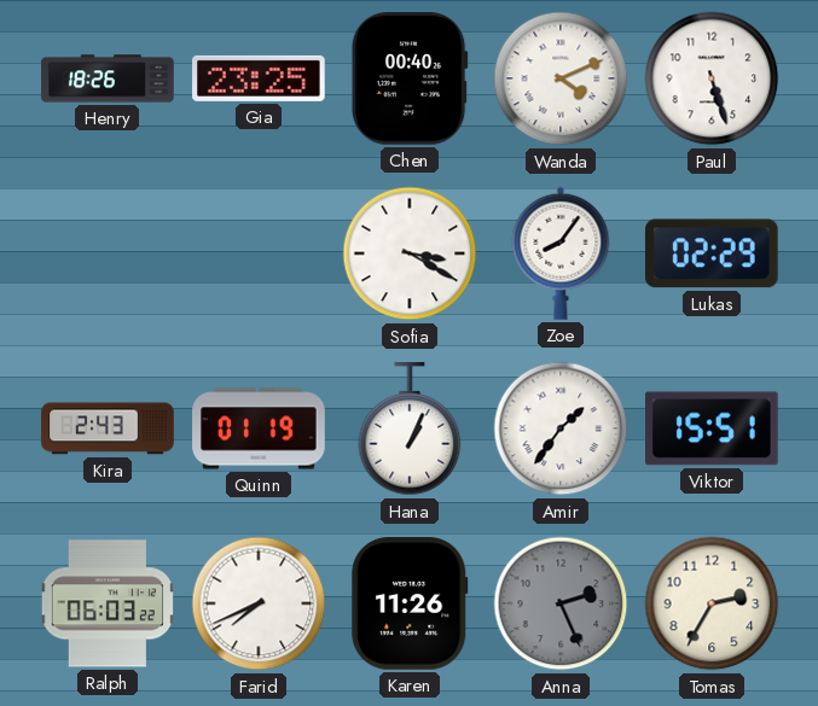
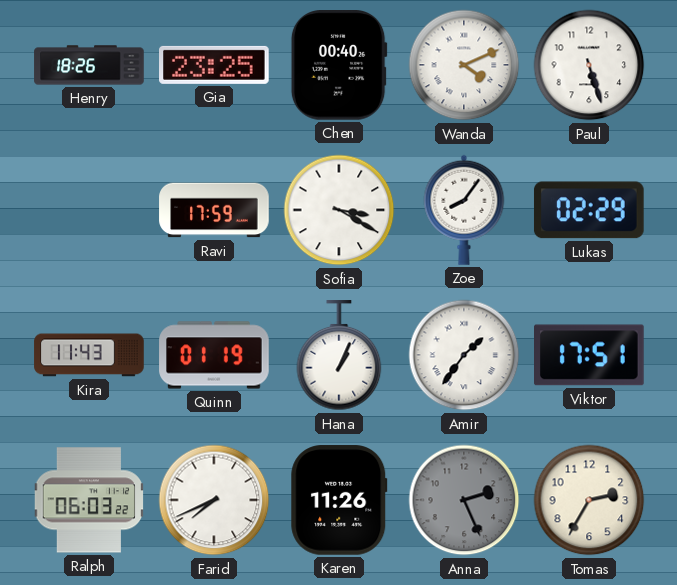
Ravi: none -> 17:59
Kira: 2:43 -> 11:43
Viktor: 15:51 -> 17:51
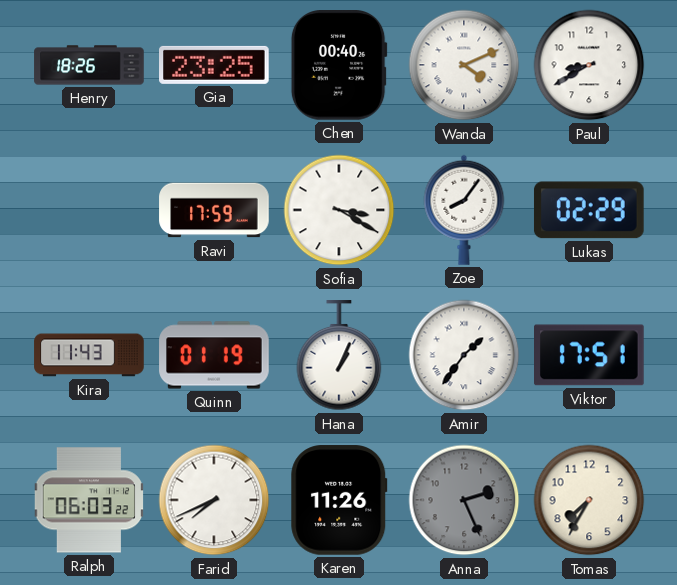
Paul: 5:27 -> 8:40
Tomas: 2:35 -> 7:35
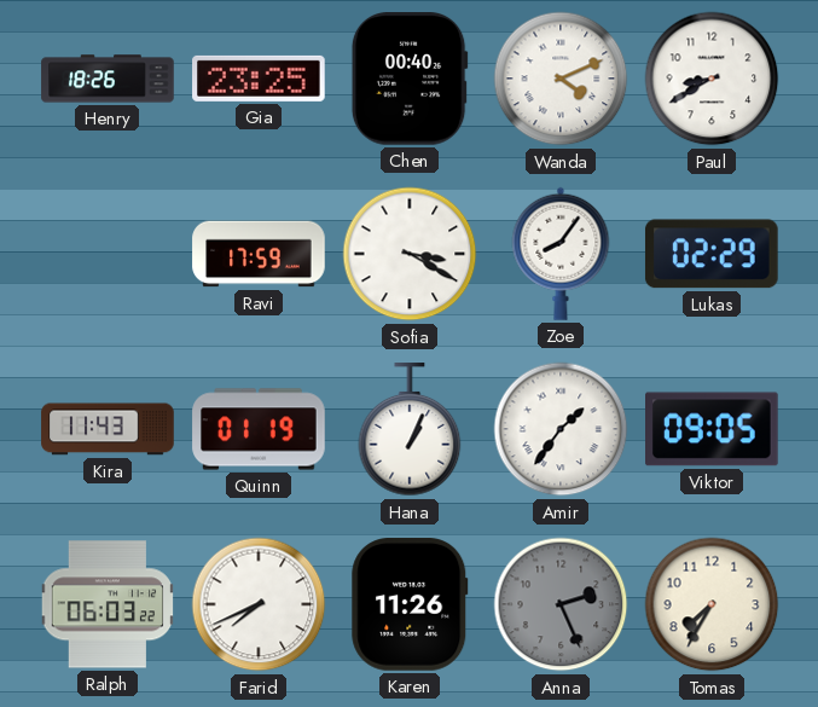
Viktor: 17:51 -> 09:05
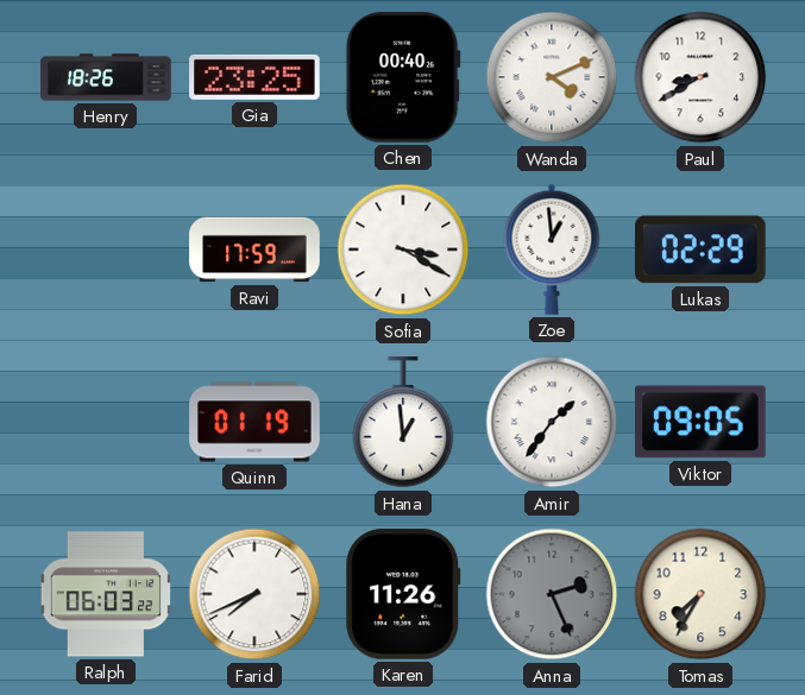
Zoe: 8:06 -> 12:59
Kira: 11:43 -> none
Hana: 1:04 -> 12:59
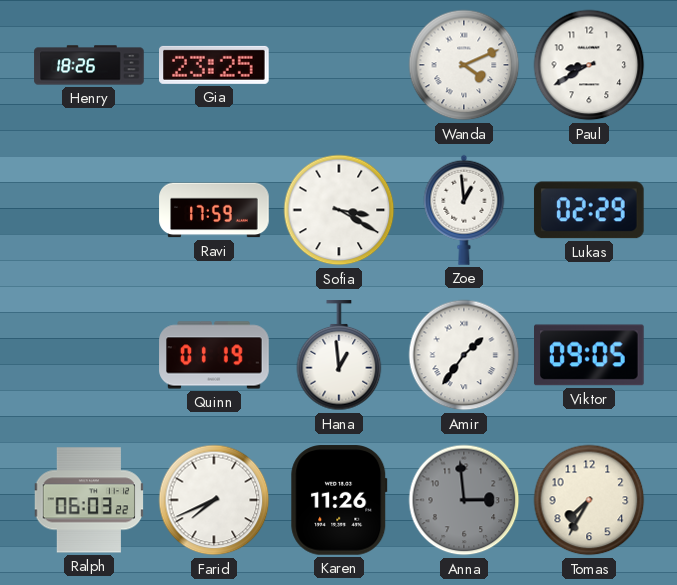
Chen: 00:40 -> none
Anna: 2:26 -> 2:59
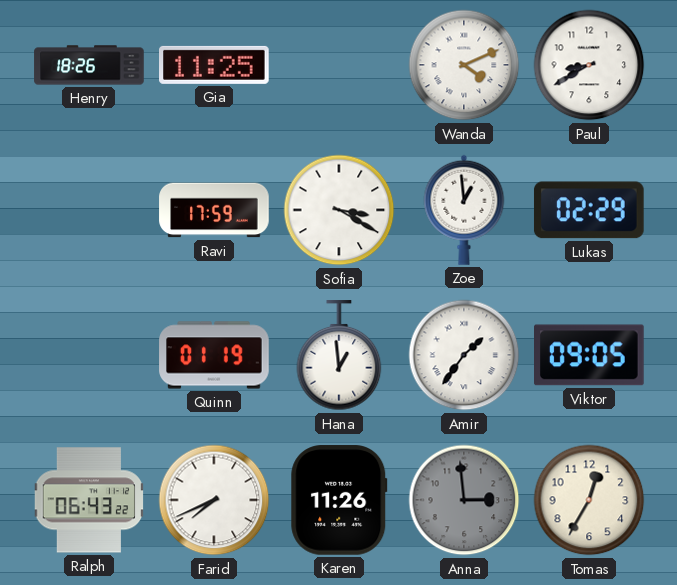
Gia: 23:25 -> 11:25
Ralph: 06:03 -> 06:43
Tomas: 7:35 -> 12:35
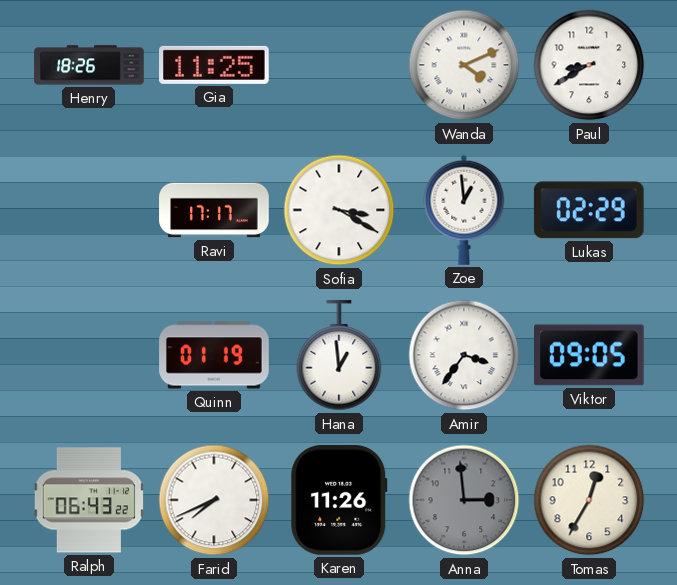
Ravi: 17:59 -> 17:17
Amir: 1:36 -> 3:36
